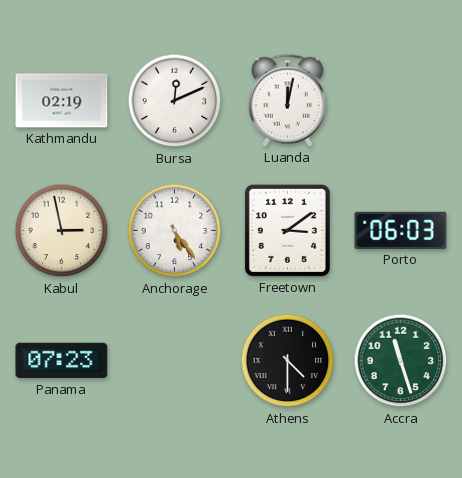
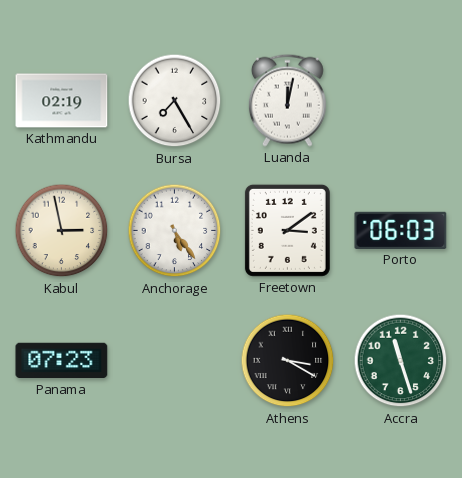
Bursa: 12:11 -> 7:25
Athens: 4:30 -> 3:20
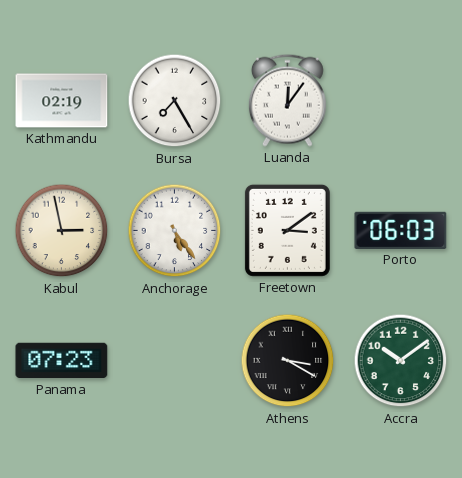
Luanda: 12:02 -> 12:06
Accra: 11:27 -> 10:09
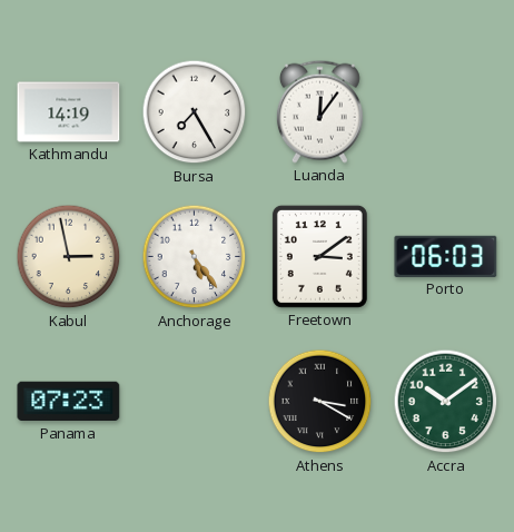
Kathmandu: 02:19 -> 14:19
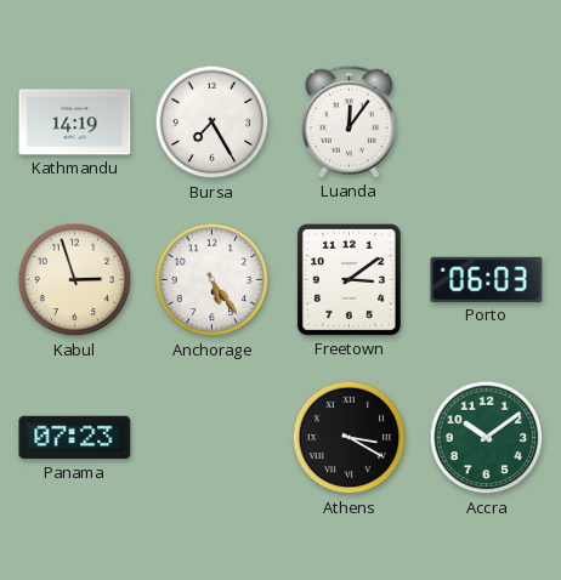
Kabul: 2:58 -> 2:57
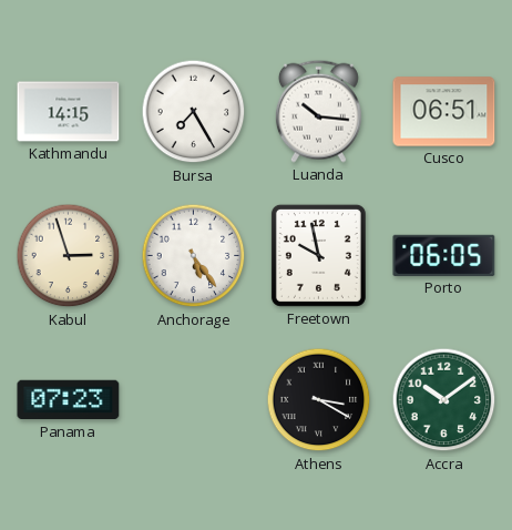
Kathmandu: 14:19 -> 14:15
Luanda: 12:06 -> 10:16
Cusco: none -> 06:51
Freetown: 3:09 -> 9:58
Porto: 06:03 -> 06:05
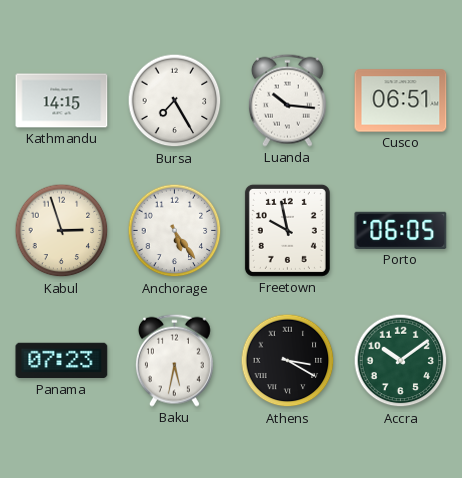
Baku: none -> 5:32
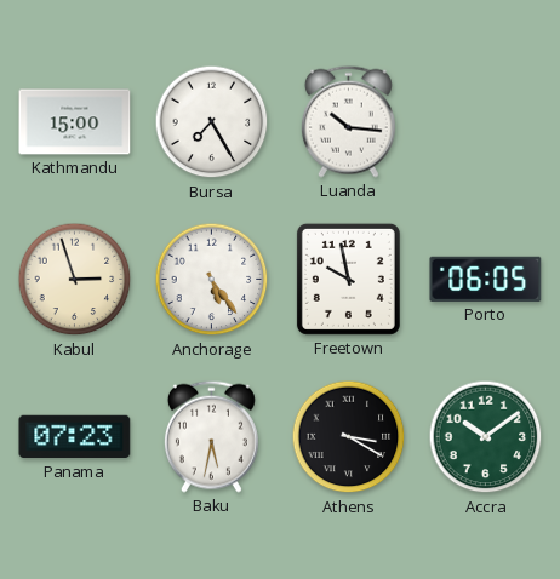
Kathmandu: 14:15 -> 15:00
Cusco: 06:51 -> none
